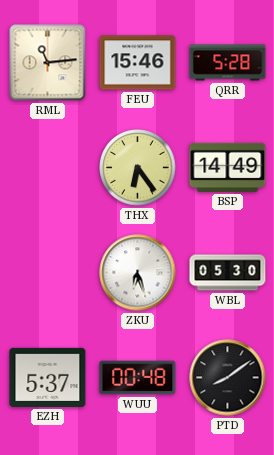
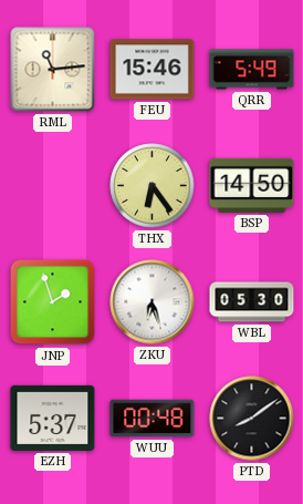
QRR: 5:28 -> 5:49
BSP: 14:49 -> 14:50
JNP: none -> 1:57
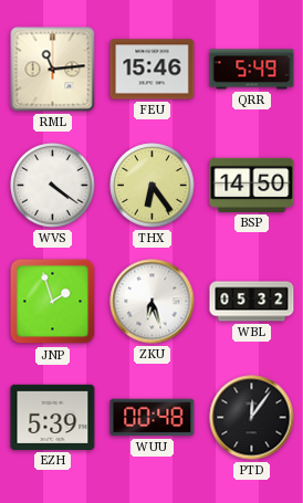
WVS: none -> 4:21
WBL: 05:30 -> 05:32
EZH: 5:37 -> 5:39
PTD: 8:09 -> 12:06
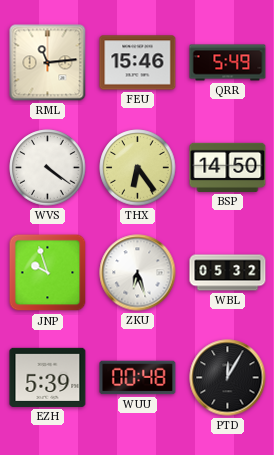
JNP: 1:57 -> 9:57
PTD: 12:06 -> 12:05
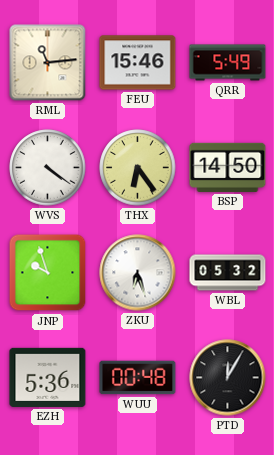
EZH: 5:39 -> 5:36
